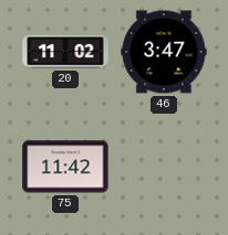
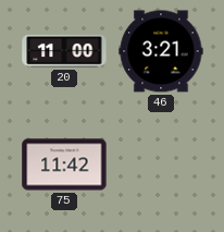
20: 11:02 -> 11:00
46: 3:47 -> 3:21
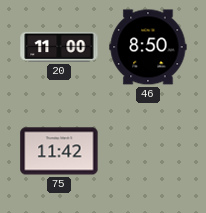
46: 3:21 -> 8:50
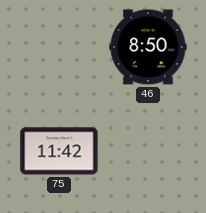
20: 11:00 -> none
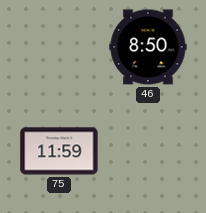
75: 11:42 -> 11:59
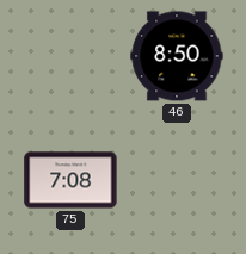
75: 11:59 -> 7:08
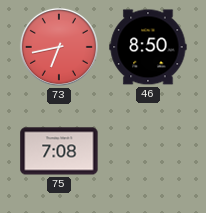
73: none -> 6:43
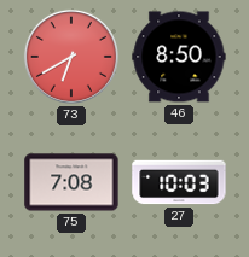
73: 6:43 -> 6:40
27: none -> 10:03
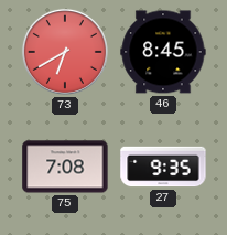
46: 8:50 -> 8:45
27: 10:03 -> 9:35
